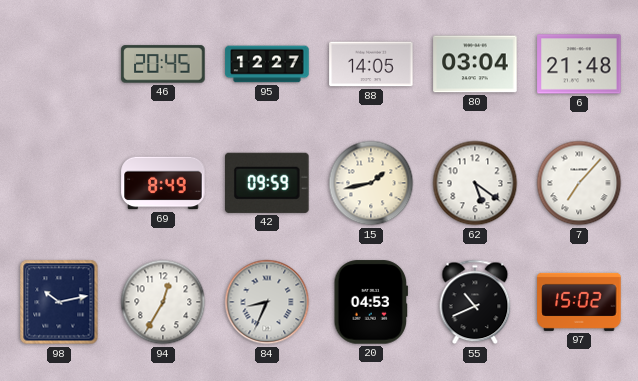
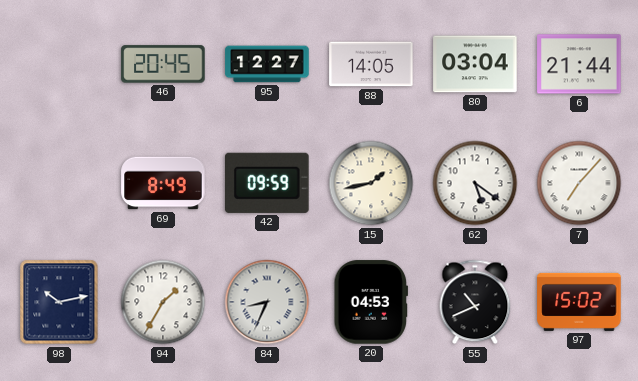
6: 21:48 -> 21:44
94: 12:35 -> 1:35
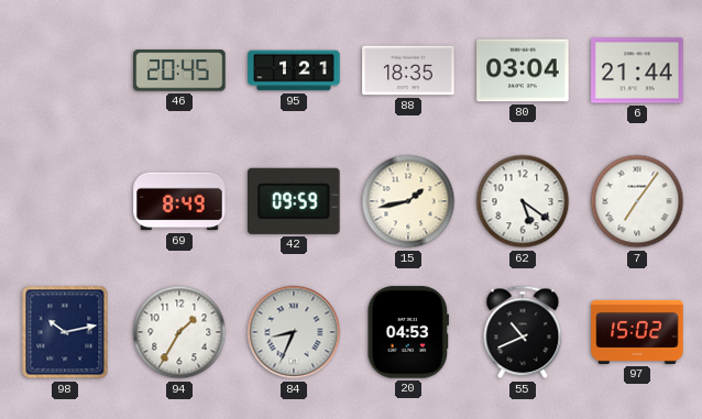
95: 12:27 -> 1:21
88: 14:05 -> 18:35
7: 7:07 -> 7:06
